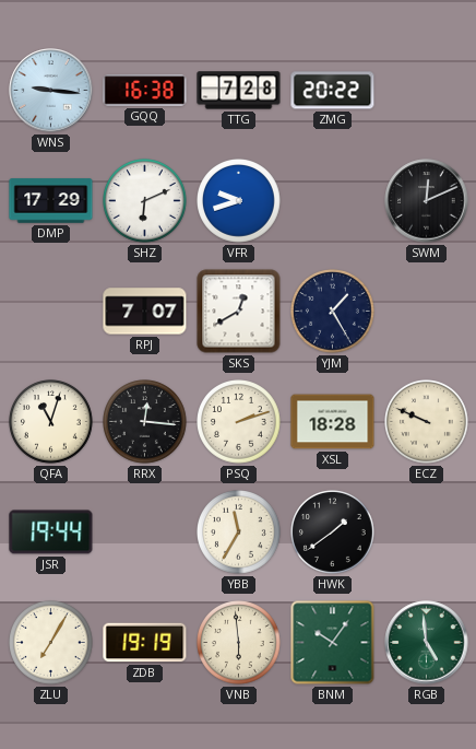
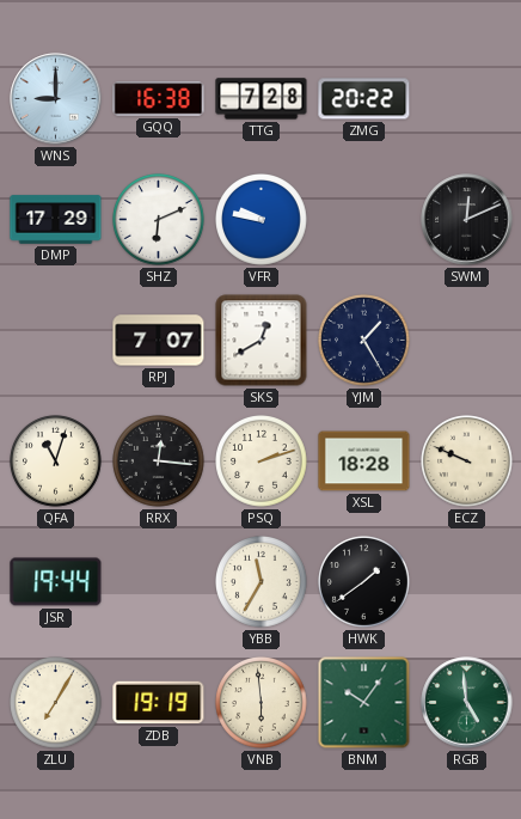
WNS: 9:16 -> 9:00
VFR: 9:42 -> 9:47
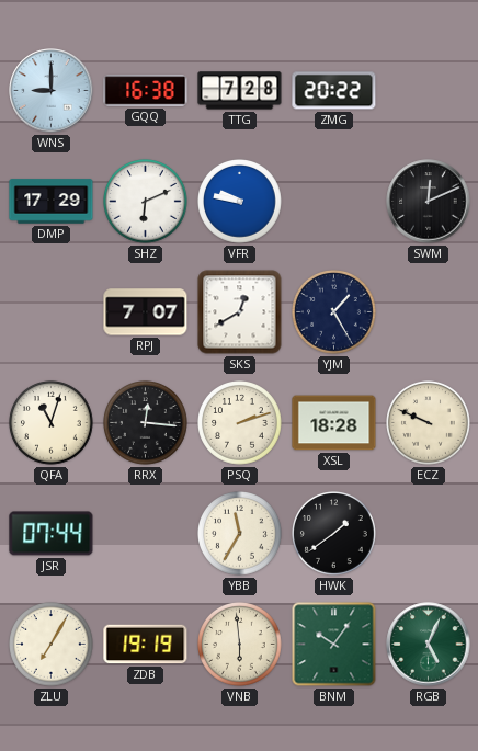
JSR: 19:44 -> 07:44
RGB: 4:59 -> 5:04
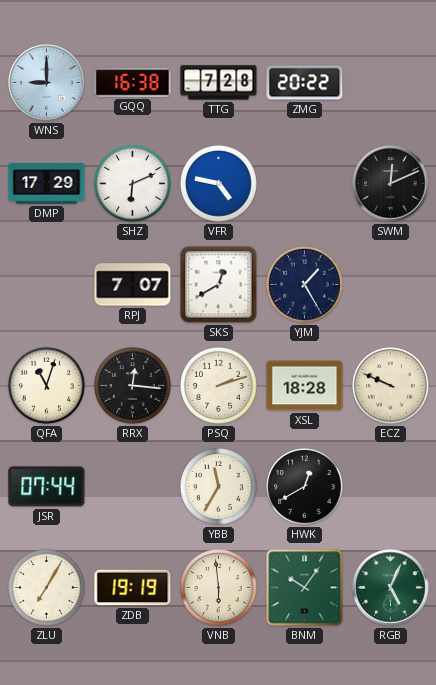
VFR: 9:47 -> 4:47
HWK: 1:39 -> 12:40
